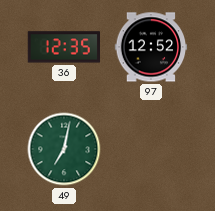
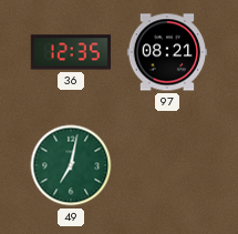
97: 12:52 -> 08:21
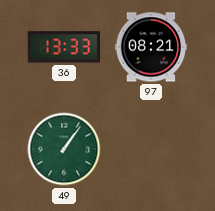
36: 12:35 -> 13:33
49: 7:02 -> 1:06
